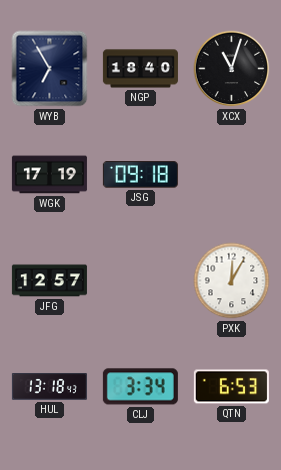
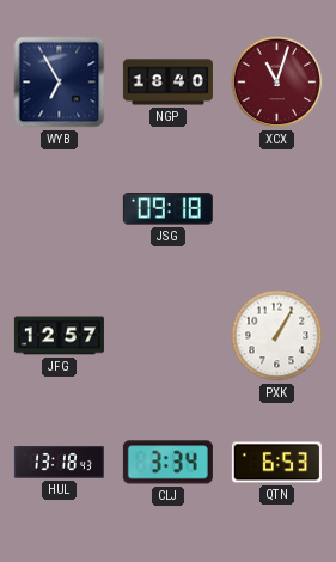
XCX dial: black -> burgundy
WGK: 17:19 -> none
PXK: 12:05 -> 1:05
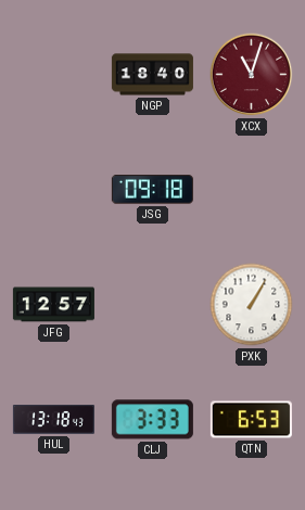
WYB: 6:55 -> none
CLJ: 3:34 -> 3:33
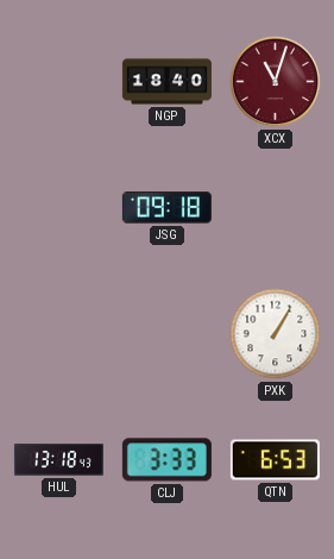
JFG: 12:57 -> none
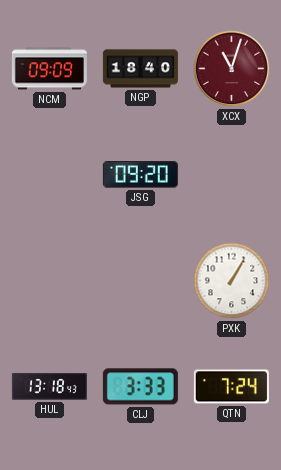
NCM: none -> 09:09
JSG: 09:18 -> 09:20
QTN: 6:53 -> 7:24
